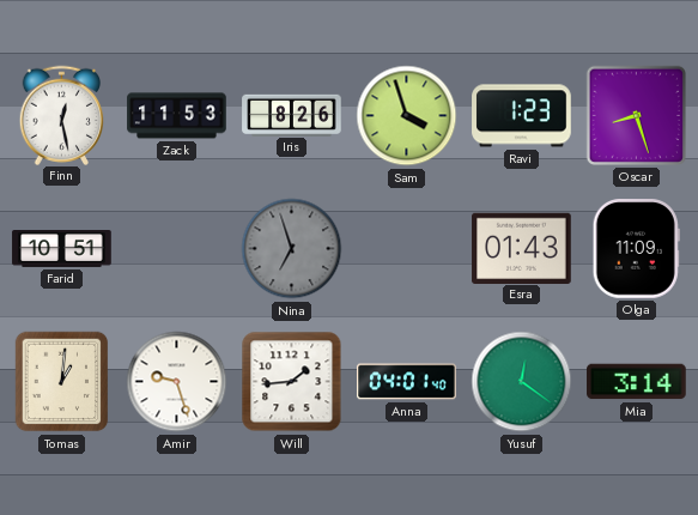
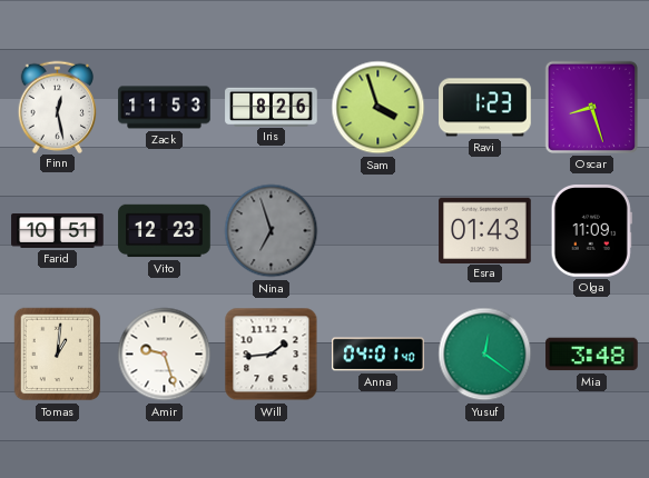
Vito: none -> 12:23
Mia: 3:14 -> 3:48
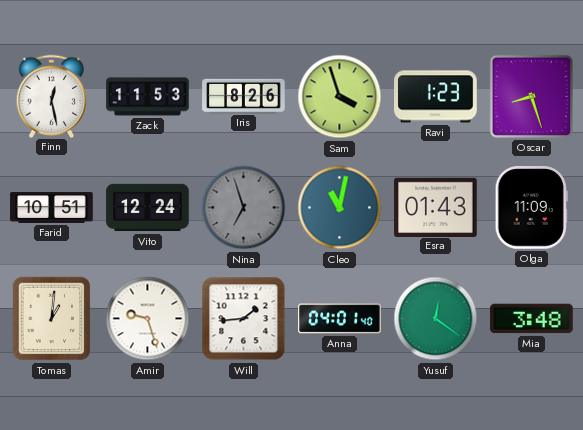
Vito: 12:23 -> 12:24
Cleo: none -> 11:02
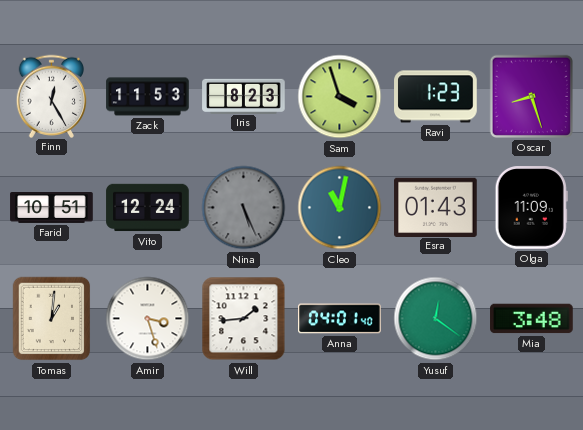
Finn: 12:28 -> 12:25
Iris: 8:26 -> 8:23
Nina: 6:57 -> 5:26
Amir: 9:27 -> 3:27
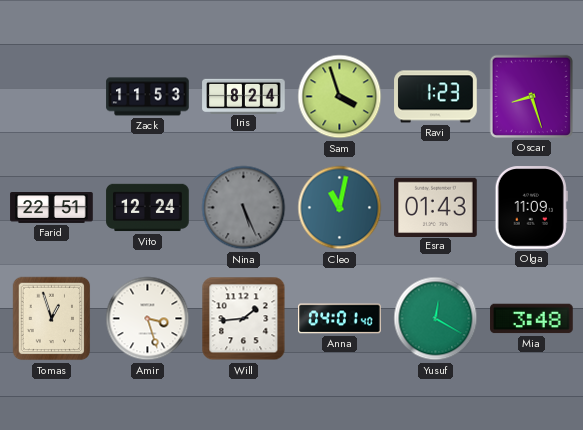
Finn: 12:25 -> none
Iris: 8:23 -> 8:24
Farid: 10:51 -> 22:51
Tomas: 1:01 -> 12:57
Yusuf: 12:21 -> 12:20
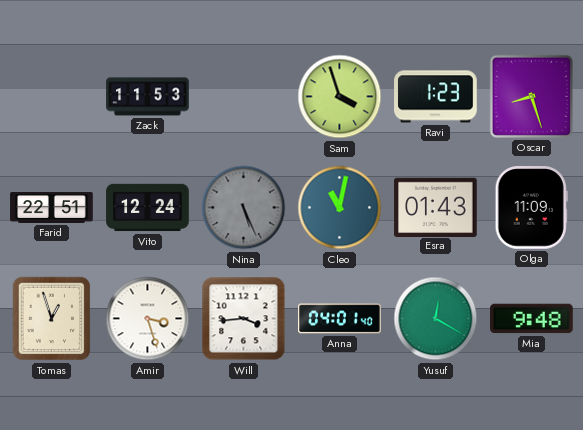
Iris: 8:24 -> none
Will: 1:44 -> 3:44
Mia: 3:48 -> 9:48
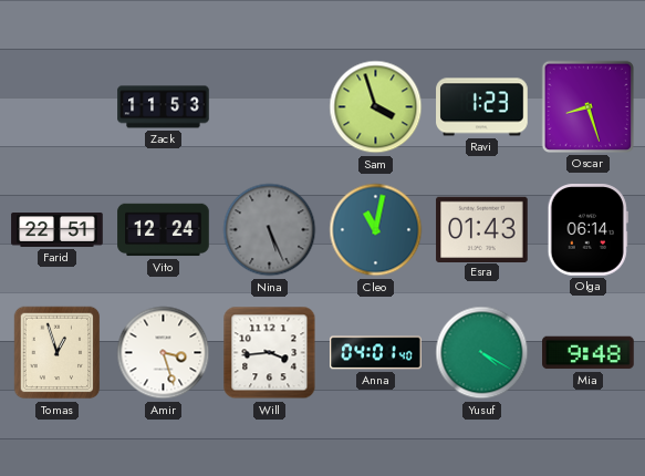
Olga: 11:09 -> 06:14
Yusuf: 12:20 -> 4:20
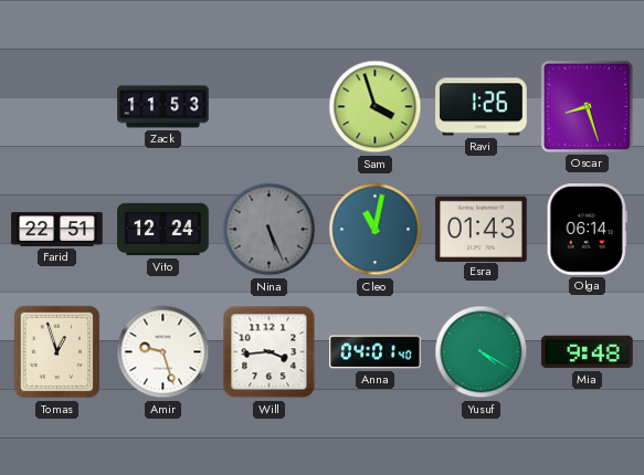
Ravi: 1:23 -> 1:26
Amir: 3:27 -> 9:27
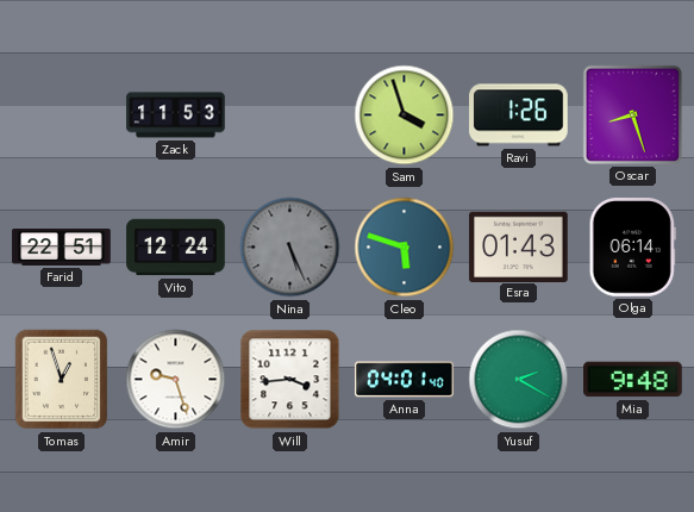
Cleo: 11:02 -> 5:48
Yusuf: 4:20 -> 2:20
